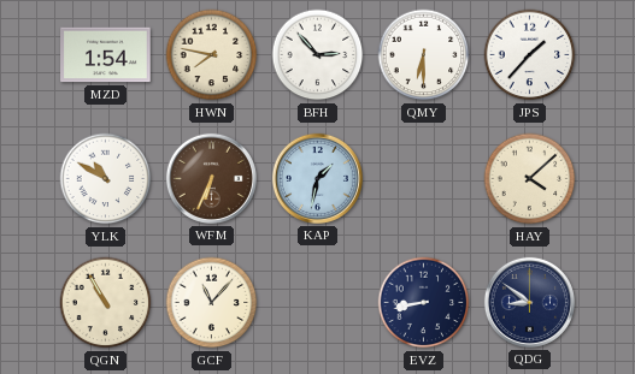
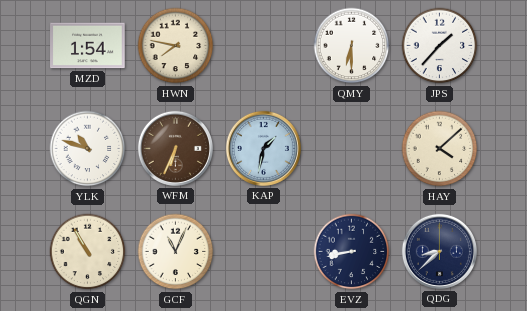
BFH: 2:53 -> none
YLK: 10:50 -> 10:48
GCF: 11:07 -> 11:04
QDG: 8:51 -> 8:38
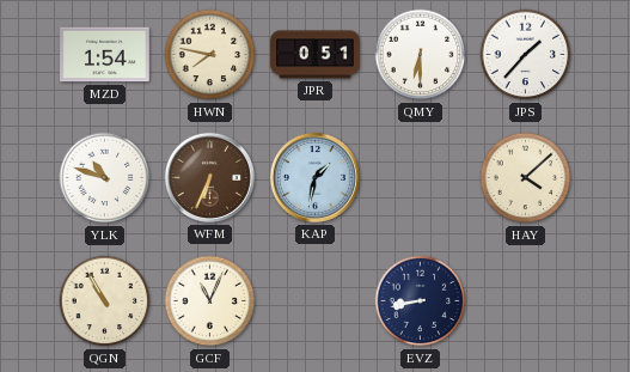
JPR: none -> 0:51
QDG: 8:38 -> none
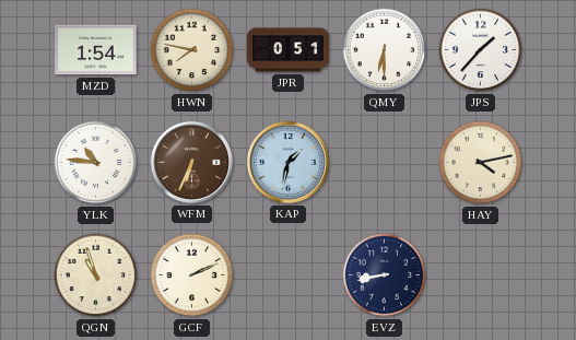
YLK: 10:48 -> 10:46
HAY: 4:08 -> 4:13
QGN: 10:55 -> 10:57
GCF: 11:04 -> 2:11
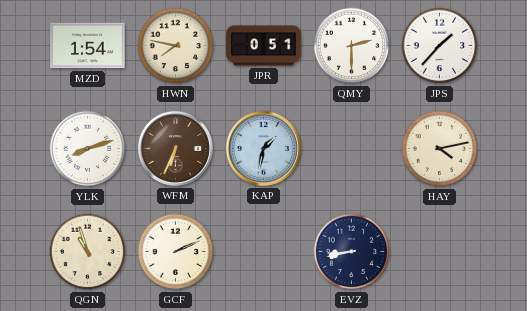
QMY: 6:30 -> 2:30
YLK: 10:46 -> 8:12
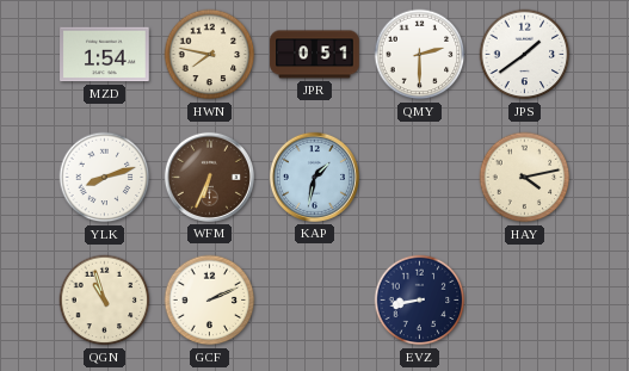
JPS: 1:37 -> 1:39
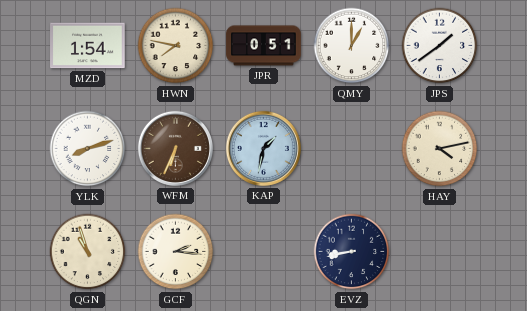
QMY: 2:30 -> 1:00
GCF: 2:11 -> 2:16
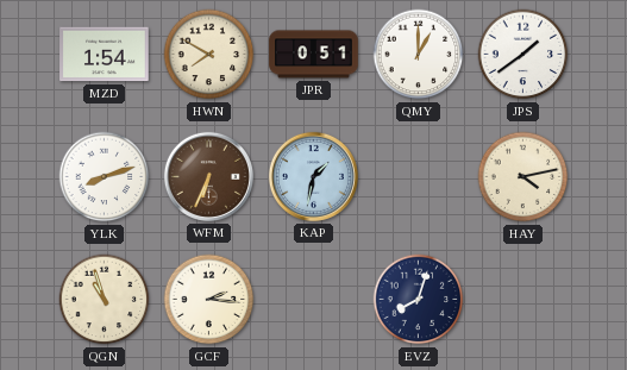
HWN: 7:47 -> 7:50
EVZ: 8:43 -> 8:03
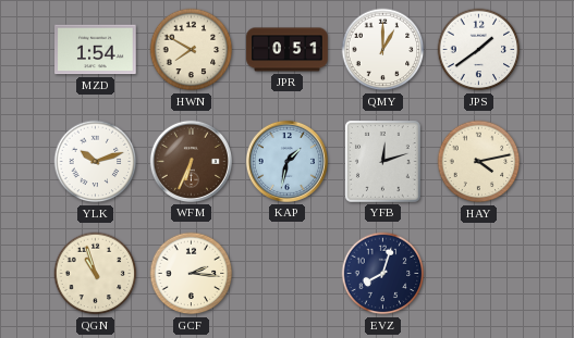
YLK: 8:12 -> 10:12
YFB: none -> 12:12
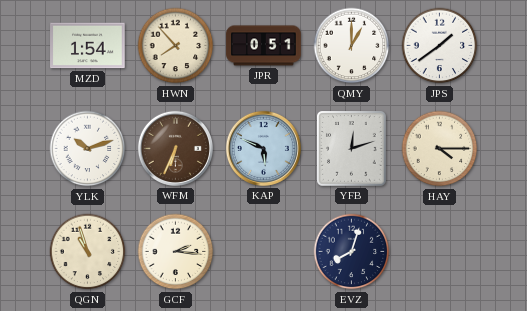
HWN: 7:50 -> 7:53
KAP: 1:32 -> 5:49
HAY: 4:13 -> 4:15
